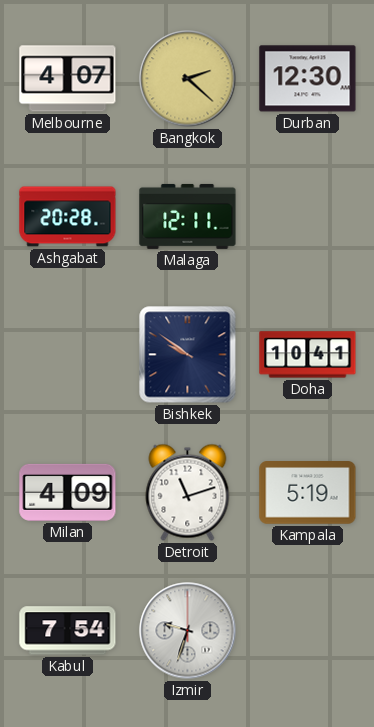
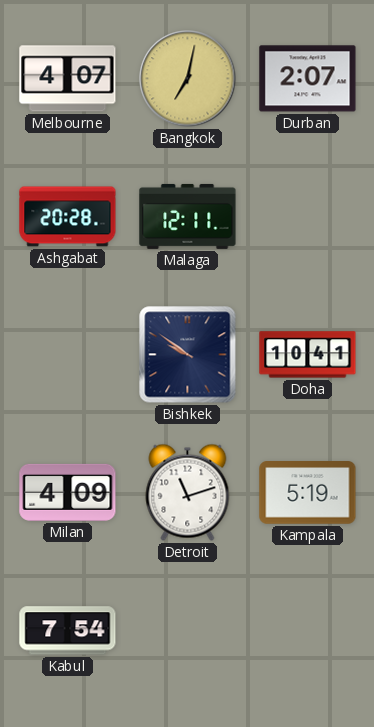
Bangkok: 2:22 -> 7:02
Durban: 12:30 -> 2:07
Izmir: 9:33 -> none
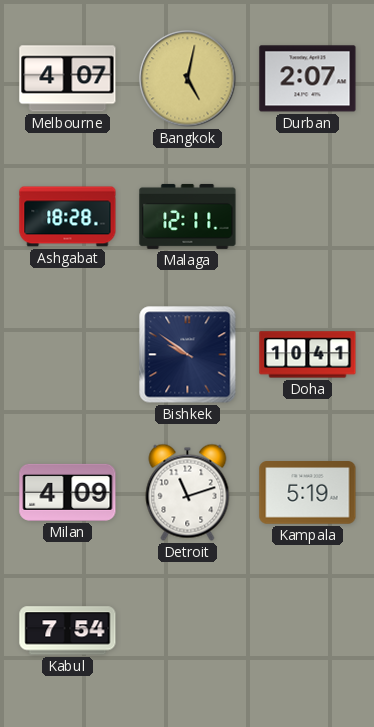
Bangkok: 7:02 -> 5:02
Ashgabat: 20:28 -> 18:28
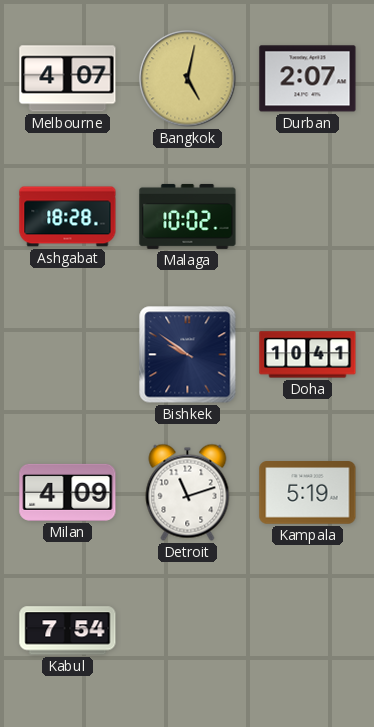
Malaga: 12:11 -> 10:02
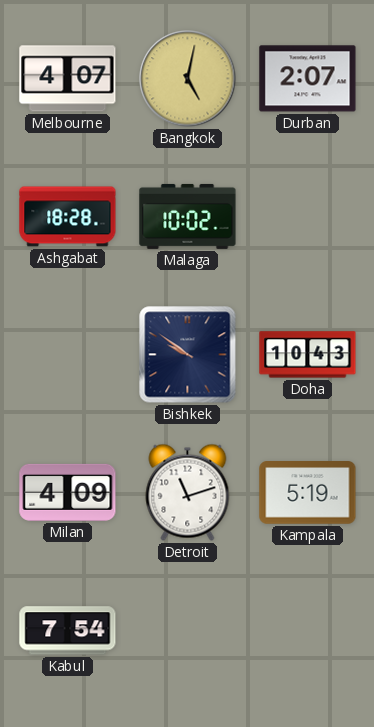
Doha: 10:41 -> 10:43
